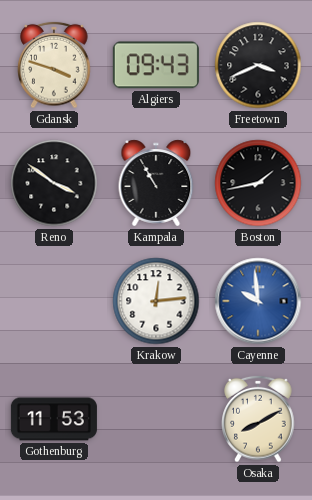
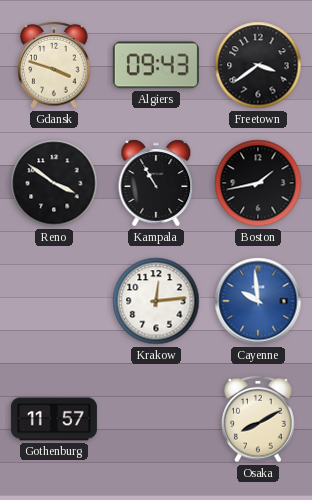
Freetown: 3:41 -> 3:39
Gothenburg: 11:53 -> 11:57
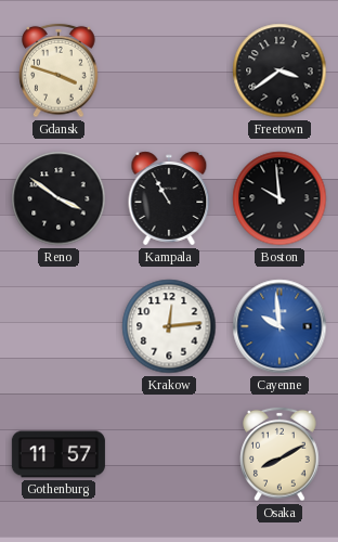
Algiers: 09:43 -> none
Boston: 1:43 -> 9:59
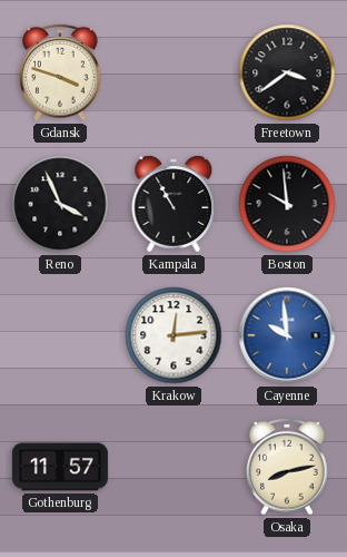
Reno: 3:51 -> 3:56
Osaka: 8:10 -> 8:13
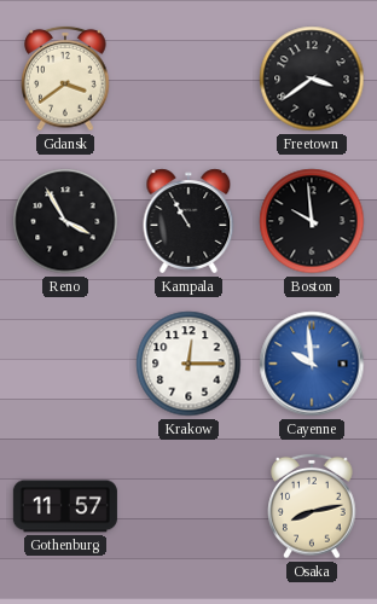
Gdansk: 3:48 -> 3:39
Reno: 3:56 -> 3:55
Krakow: 12:14 -> 12:15
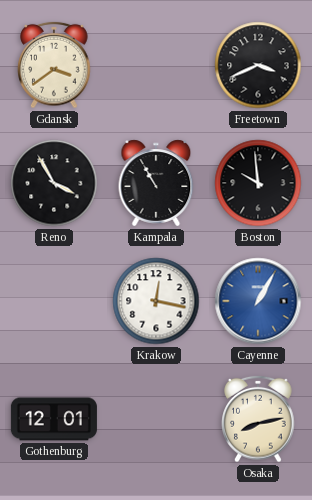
Freetown: 3:39 -> 3:41
Krakow: 12:15 -> 12:17
Cayenne: 9:59 -> 1:05
Gothenburg: 11:57 -> 12:01
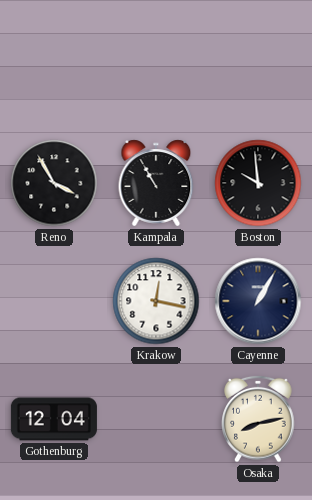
Gdansk: 3:39 -> none
Freetown: 3:41 -> none
Cayenne dial: blue -> navy
Gothenburg: 12:01 -> 12:04
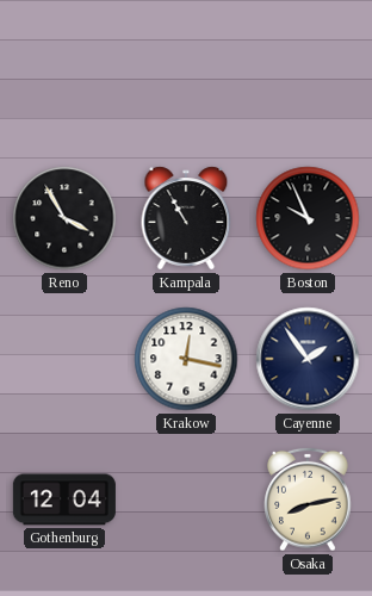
Boston: 9:59 -> 9:56
Cayenne: 1:05 -> 1:54
